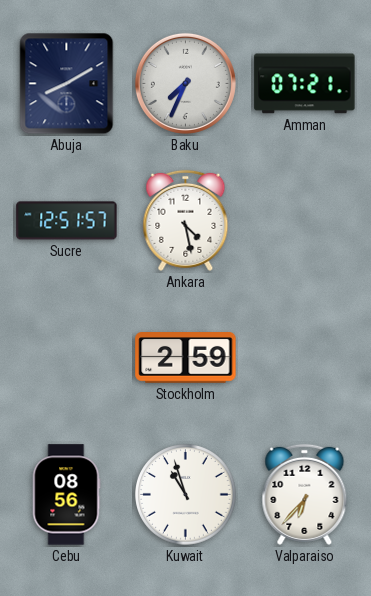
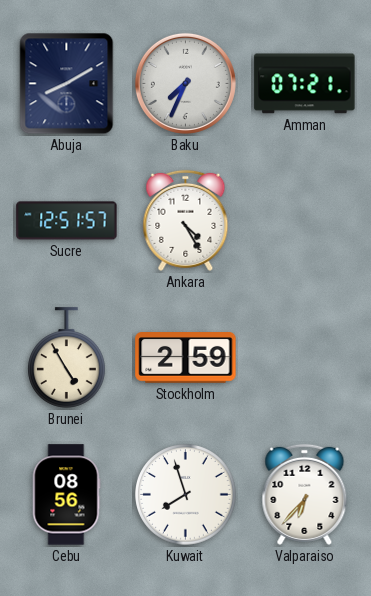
Ankara: 4:28 -> 4:25
Brunei: none -> 4:55
Kuwait: 10:57 -> 7:57
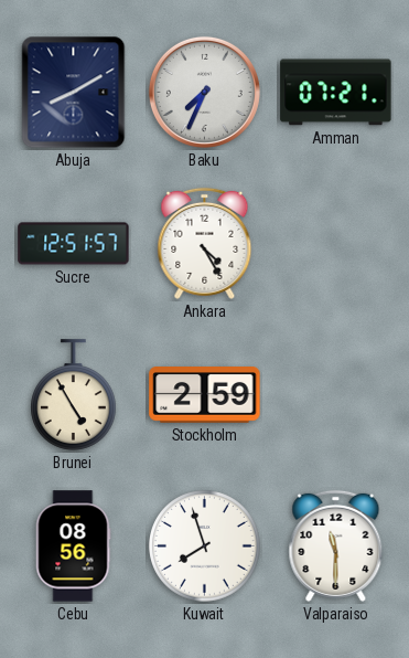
Valparaiso: 6:37 -> 11:30
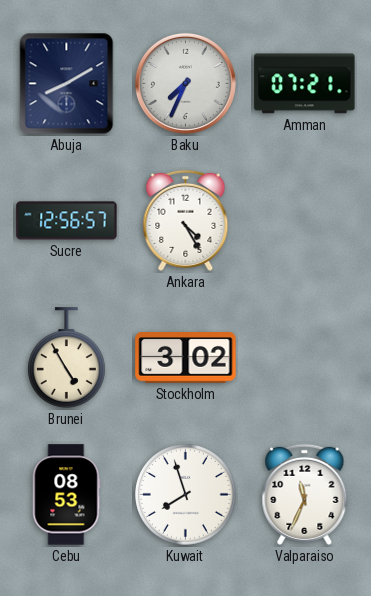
Sucre: 12:51 -> 12:56
Stockholm: 2:59 -> 3:02
Cebu: 08:56 -> 08:53
Valparaiso: 11:30 -> 11:34
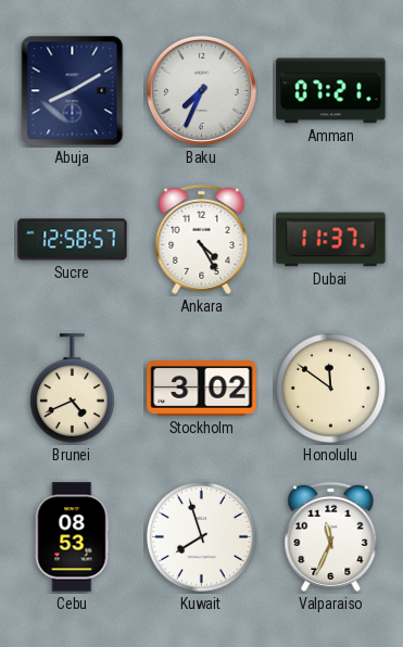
Sucre: 12:56 -> 12:58
Dubai: none -> 11:37
Brunei: 4:55 -> 4:41
Honolulu: none -> 11:51
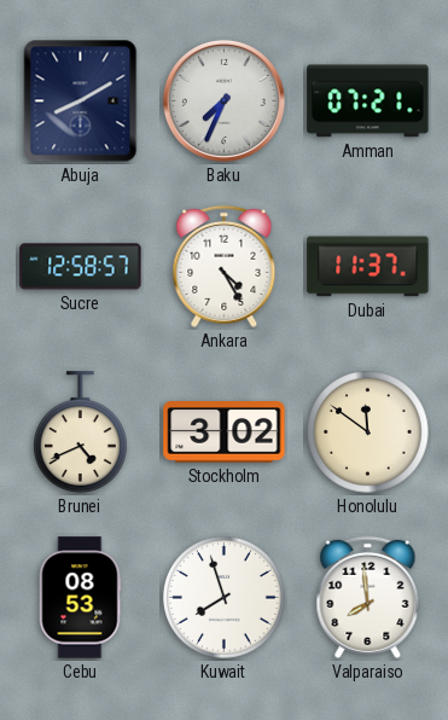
Valparaiso: 11:34 -> 7:59
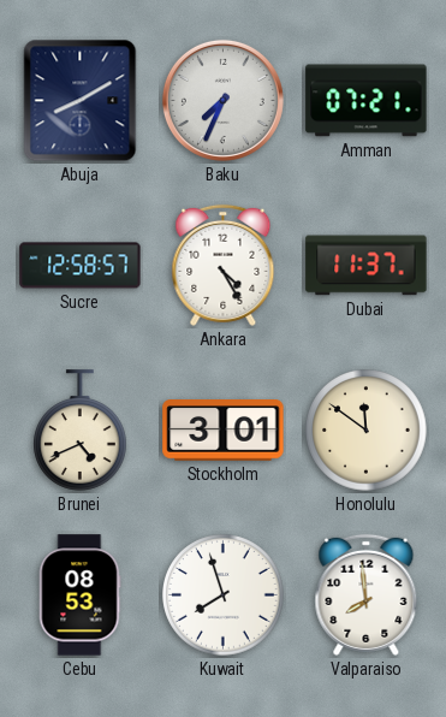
Stockholm: 3:02 -> 3:01
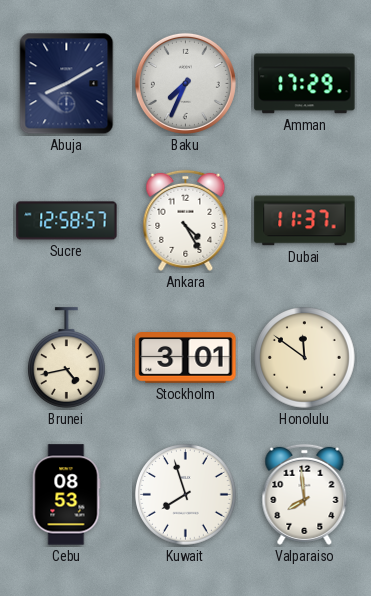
Amman: 07:21 -> 17:29
Brunei: 4:41 -> 4:43
